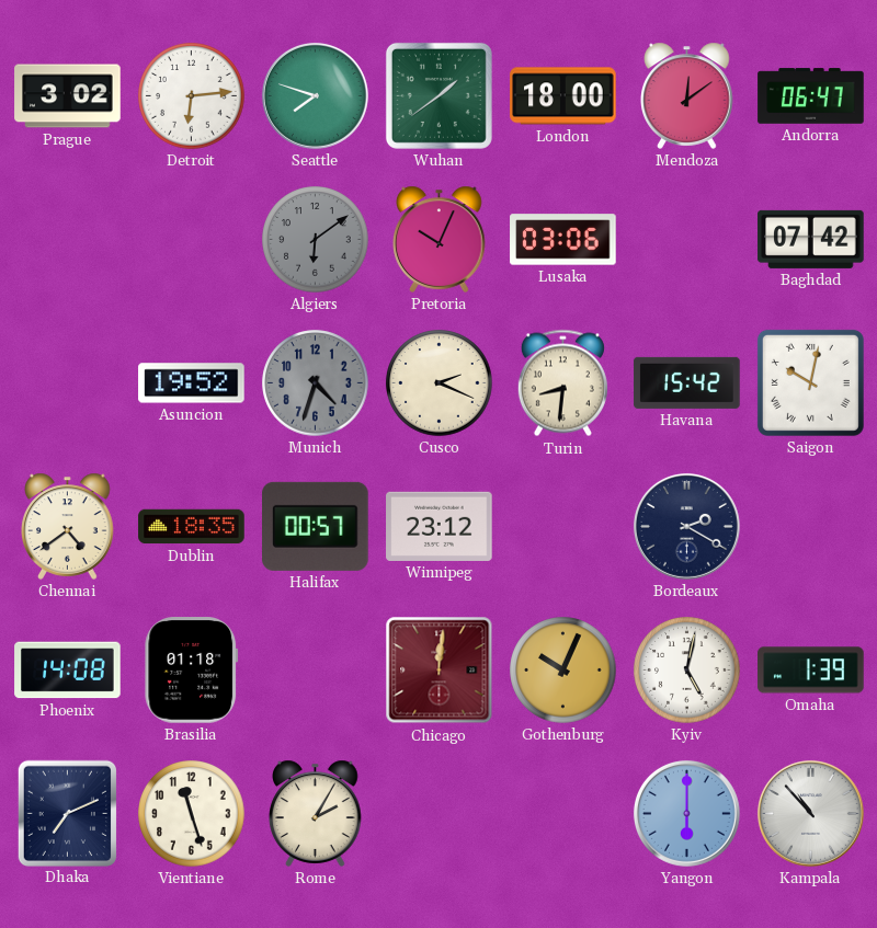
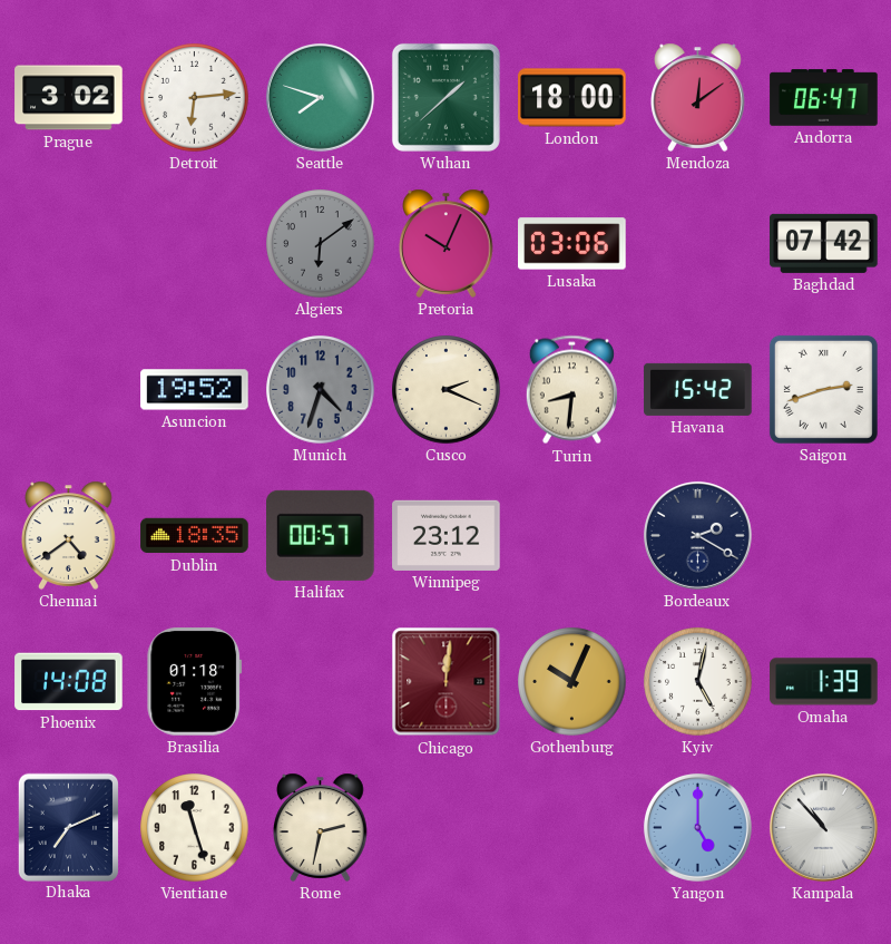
Wuhan: 1:39 -> 1:38
Saigon: 10:02 -> 2:42
Rome: 2:05 -> 2:32
Yangon: 6:00 -> 5:00
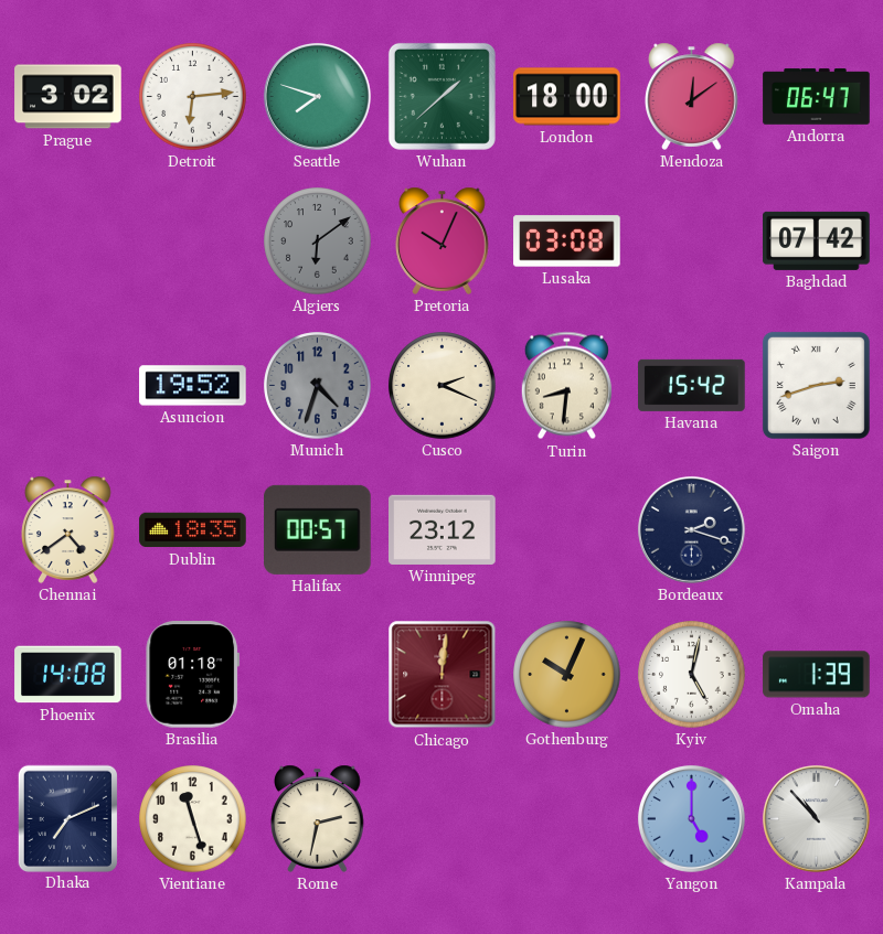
Lusaka: 03:06 -> 03:08
Bordeaux: 2:20 -> 2:18
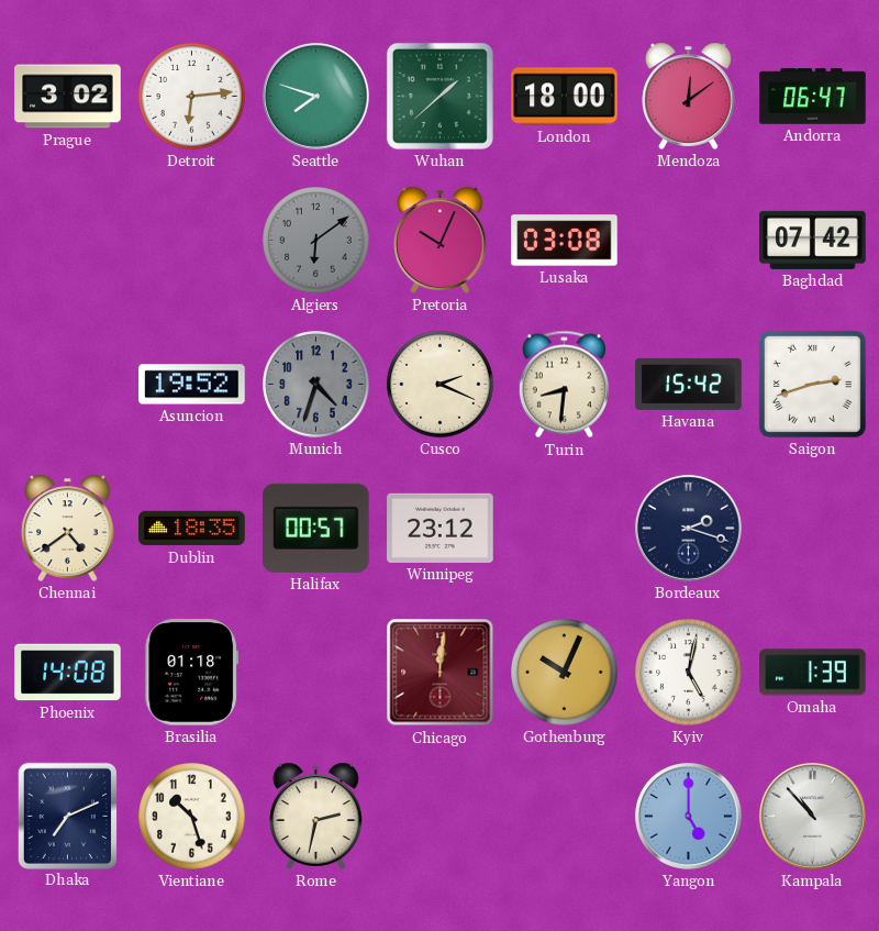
Vientiane: 11:27 -> 10:27
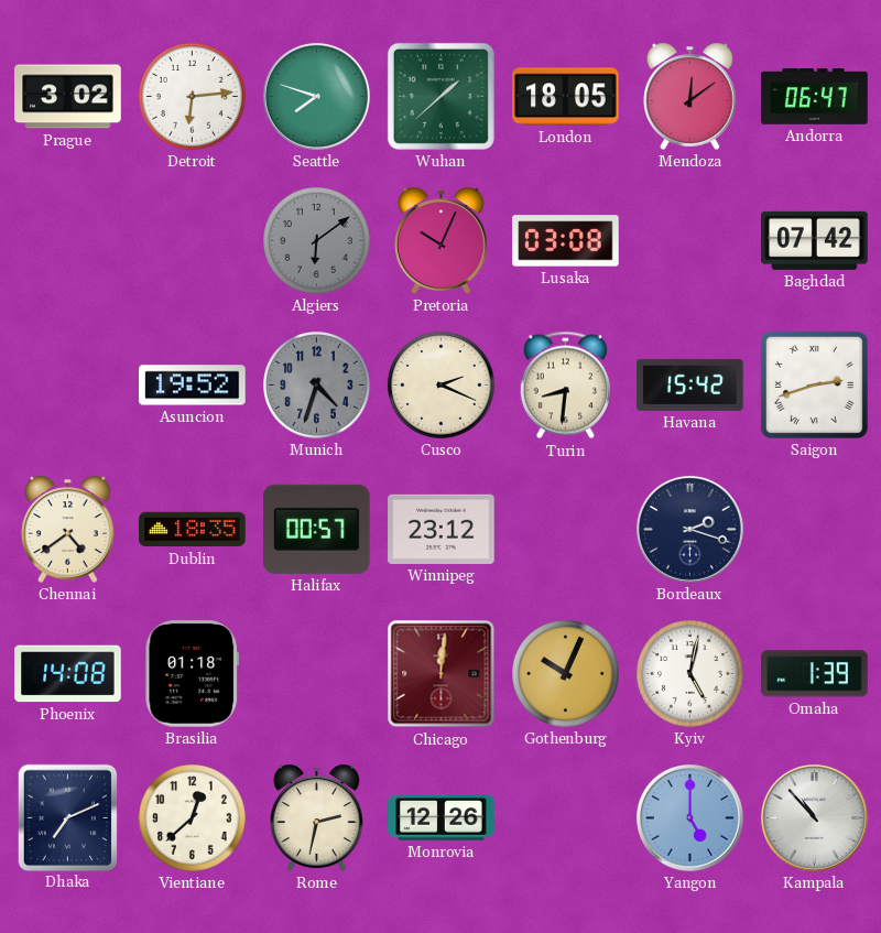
London: 18:00 -> 18:05
Vientiane: 10:27 -> 12:38
Monrovia: none -> 12:26
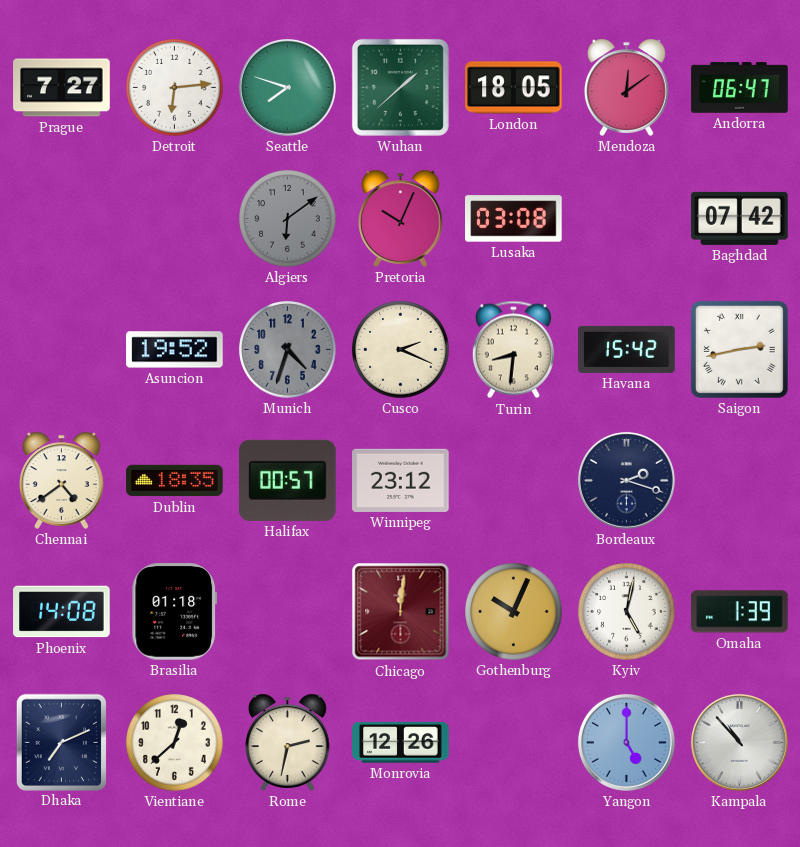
Prague: 3:02 -> 7:27
Saigon: 2:42 -> 2:43
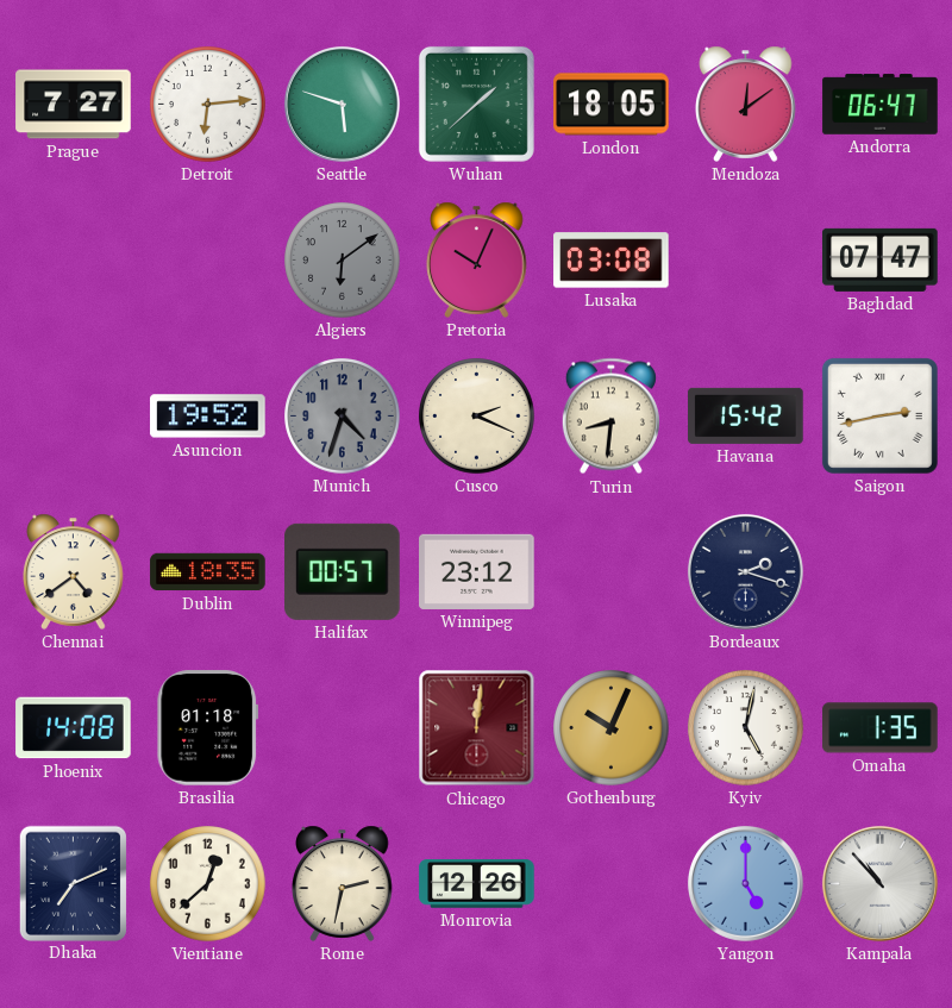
Seattle: 7:48 -> 5:48
Baghdad: 07:42 -> 07:47
Omaha: 1:39 -> 1:35
